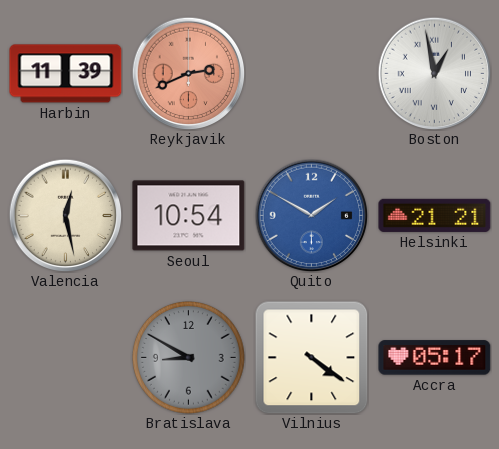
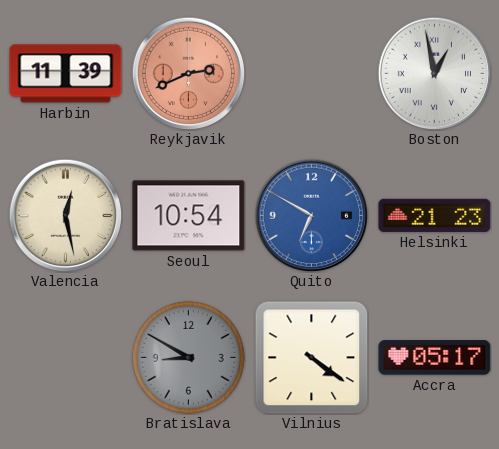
Quito: 1:50 -> 6:50
Helsinki: 21:21 -> 21:23
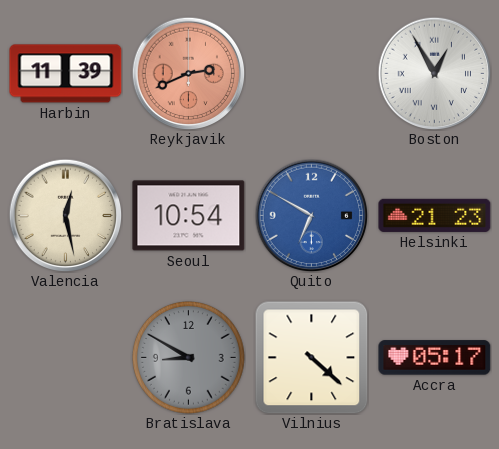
Boston: 12:58 -> 12:55
Vilnius: 4:21 -> 4:22
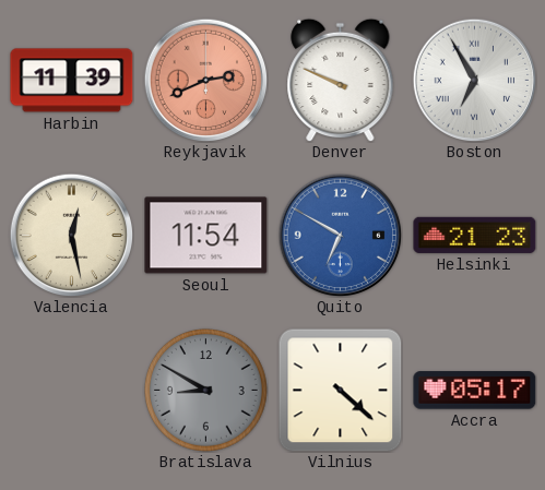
Denver: none -> 9:49
Boston: 12:55 -> 6:55
Seoul: 10:54 -> 11:54
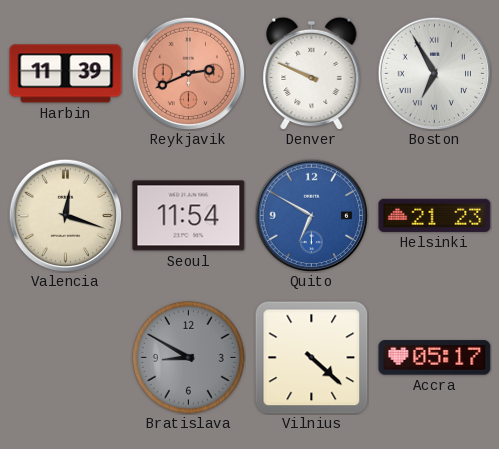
Valencia: 12:28 -> 12:18
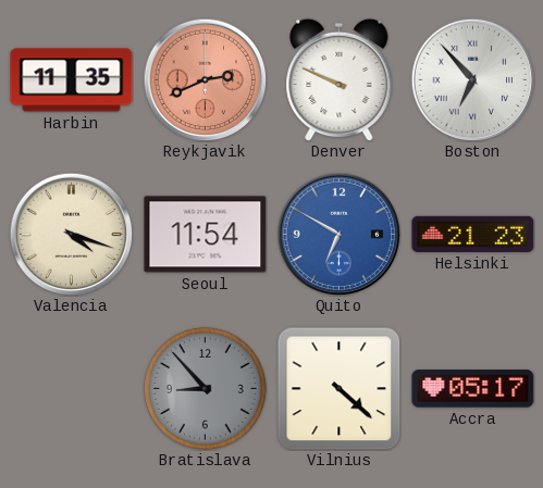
Harbin: 11:39 -> 11:35
Boston: 6:55 -> 6:53
Valencia: 12:18 -> 4:18
Bratislava: 8:50 -> 8:53
